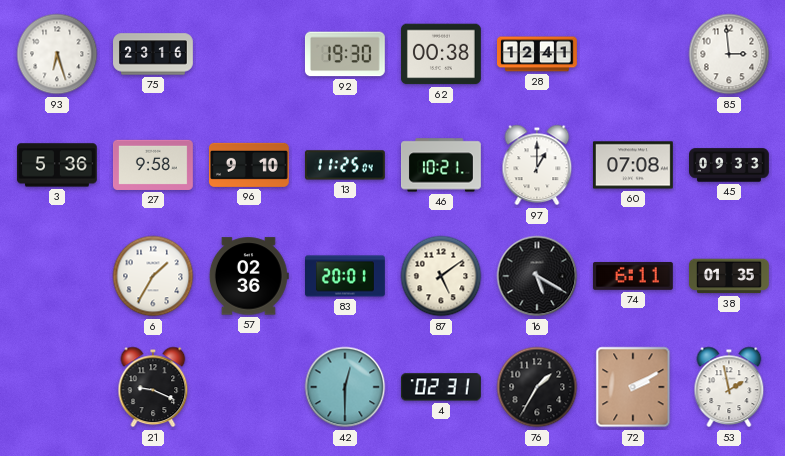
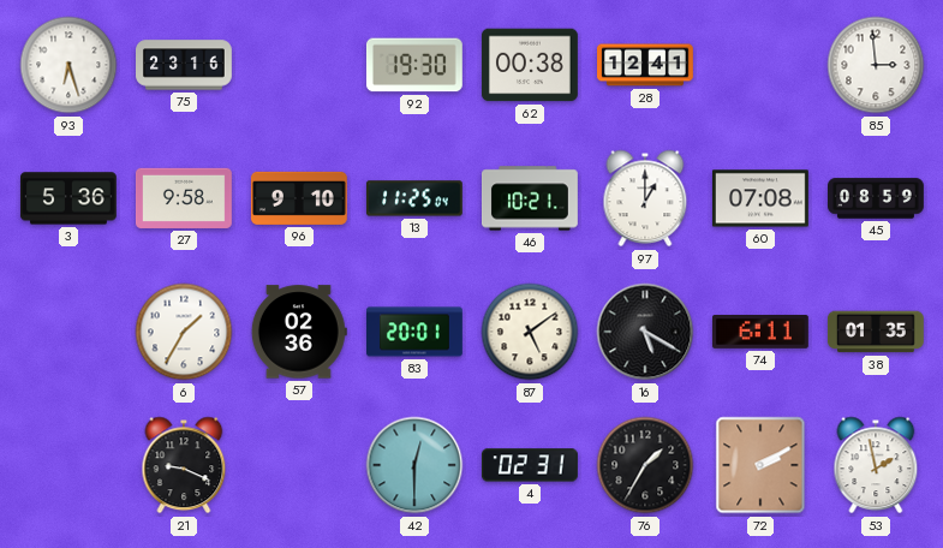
45: 09:33 -> 08:59
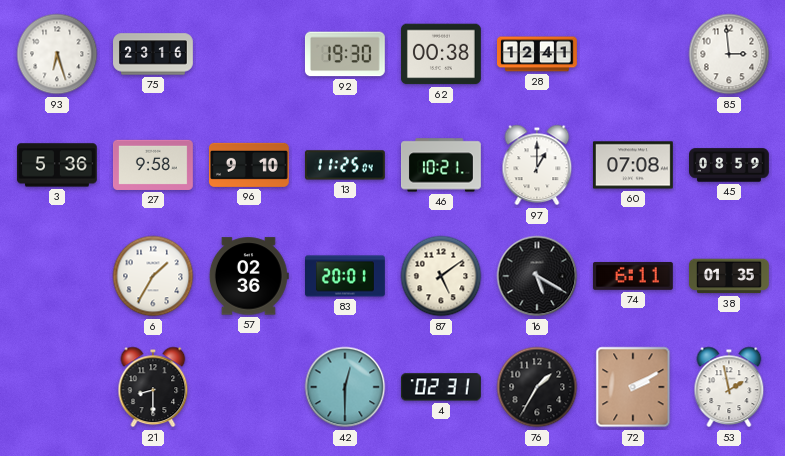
21: 9:19 -> 8:30
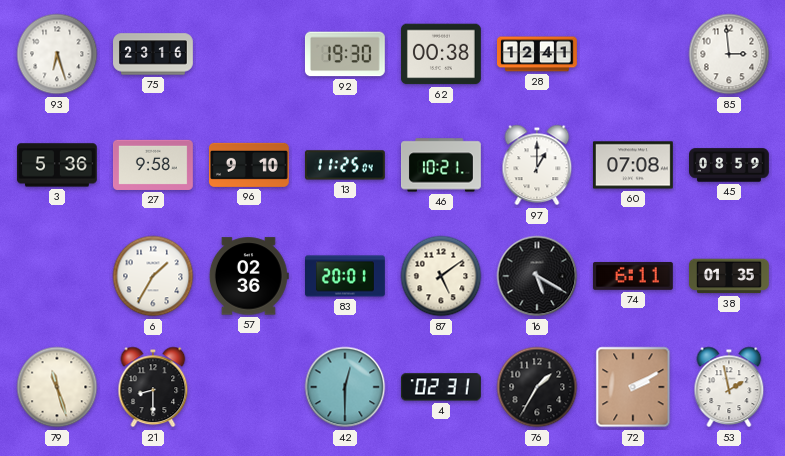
79: none -> 11:27
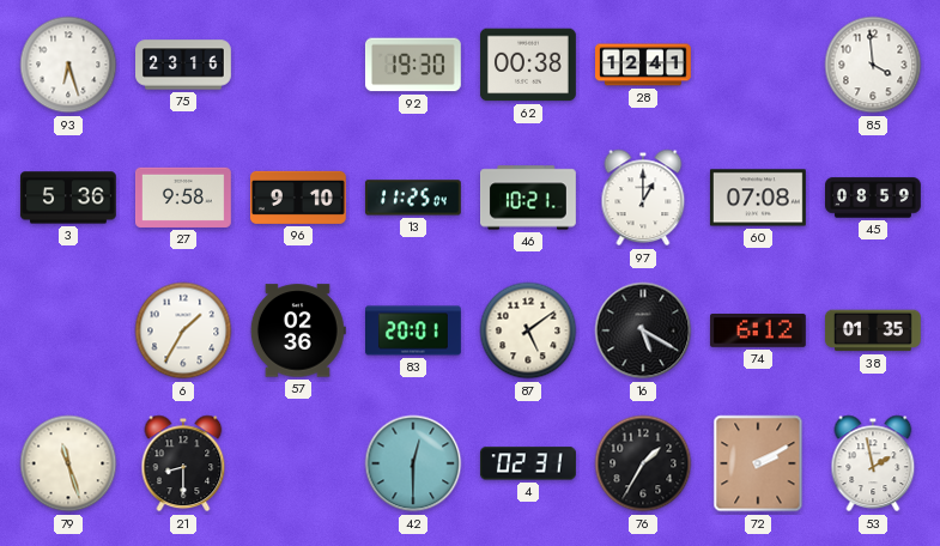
85: 2:59 -> 3:59
74: 6:11 -> 6:12
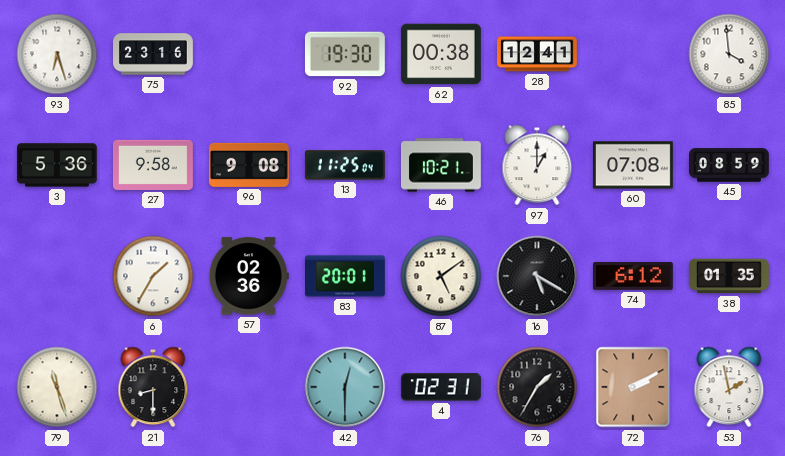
96: 9:10 -> 9:08
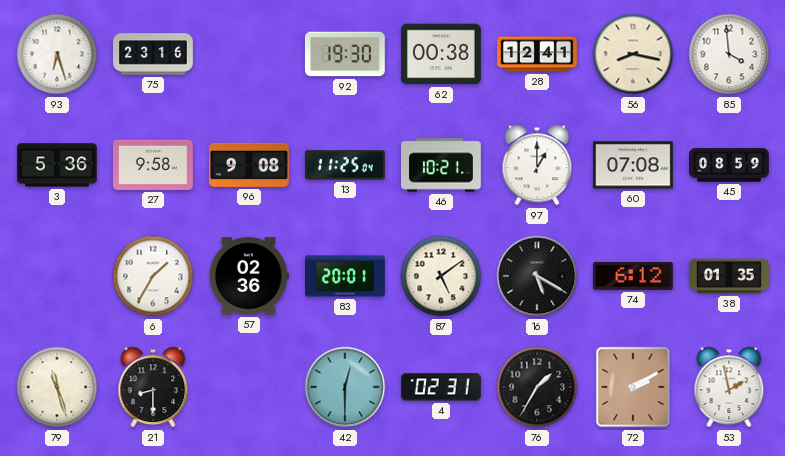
56: none -> 8:17
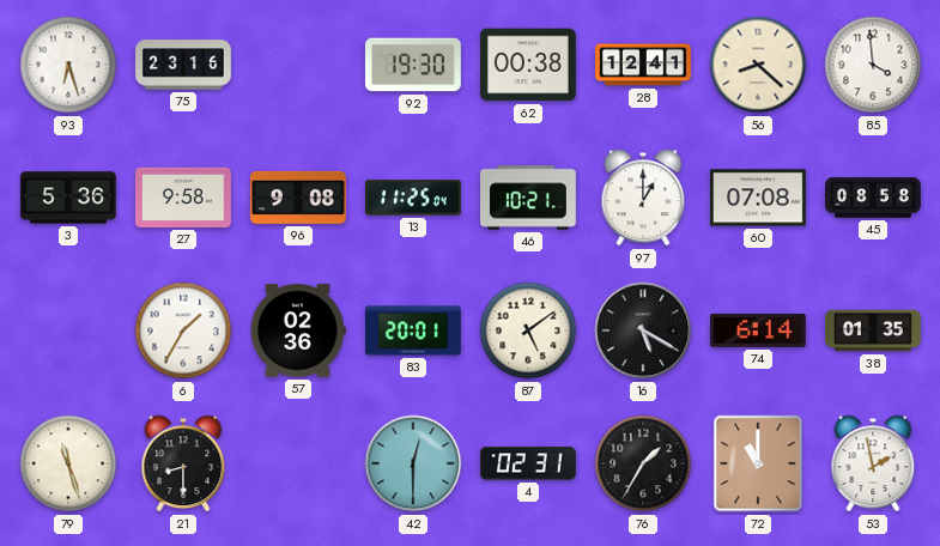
56: 8:17 -> 8:22
45: 08:59 -> 08:58
74: 6:12 -> 6:14
72: 2:10 -> 11:00
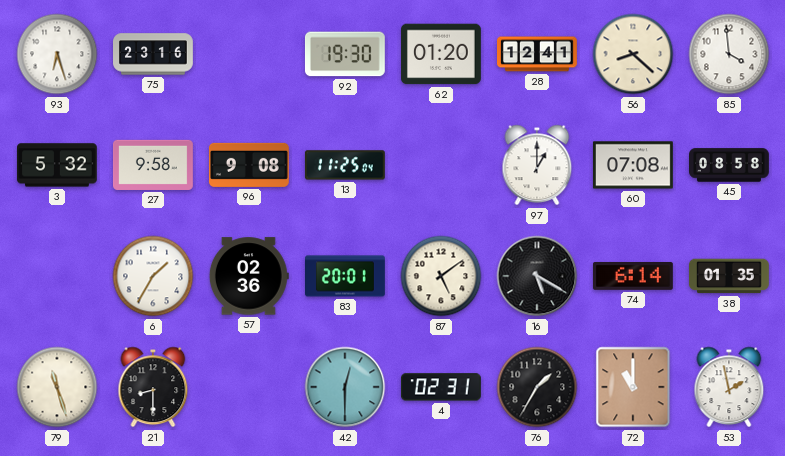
62: 00:38 -> 01:20
3: 5:36 -> 5:32
46: 10:21 -> none
